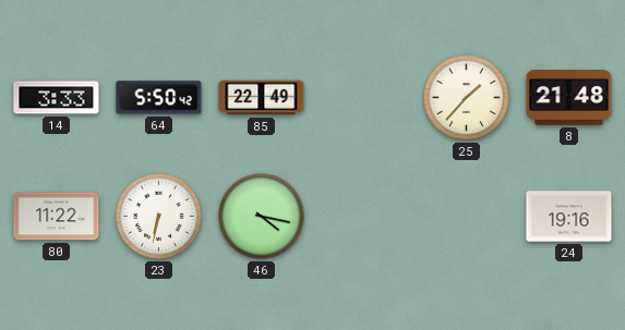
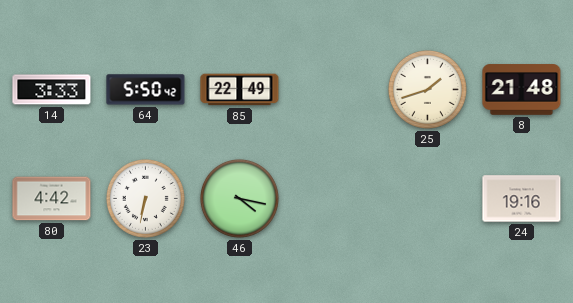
25: 1:37 -> 1:42
80: 11:22 -> 4:42
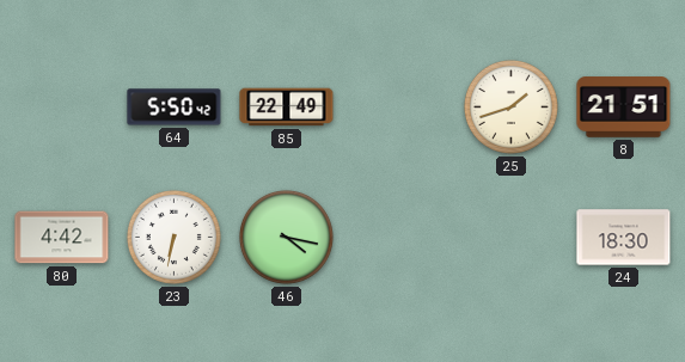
14: 3:33 -> none
8: 21:48 -> 21:51
24: 19:16 -> 18:30
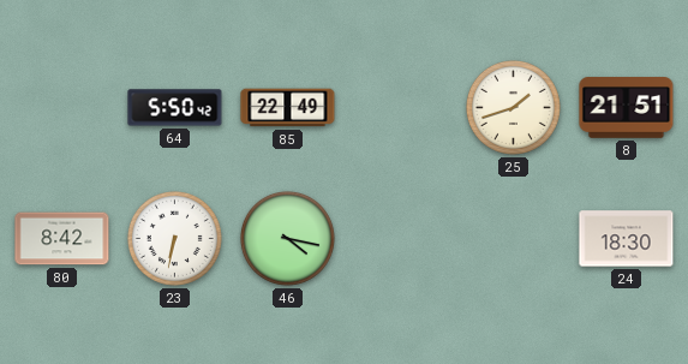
80: 4:42 -> 8:42
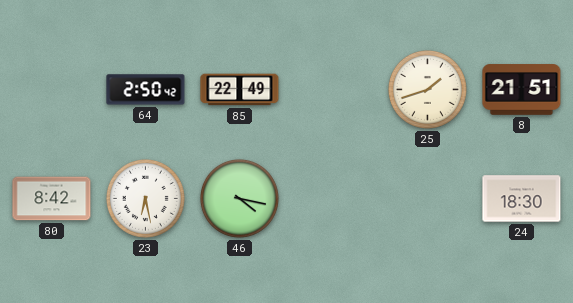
64: 5:50 -> 2:50
23: 6:32 -> 6:28
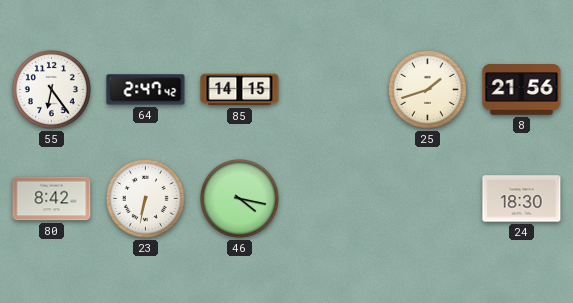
55: none -> 6:24
64: 2:50 -> 2:47
85: 22:49 -> 14:15
8: 21:51 -> 21:56
23: 6:28 -> 6:32
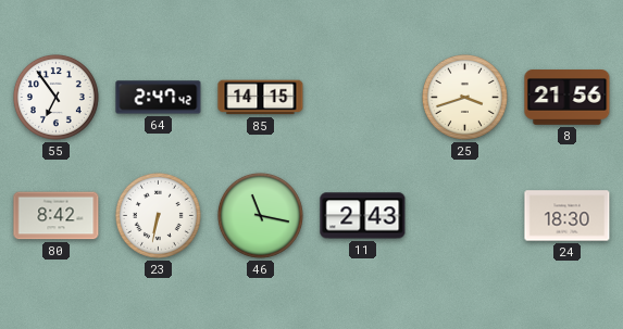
55: 6:24 -> 6:54
25: 1:42 -> 3:42
46: 4:17 -> 11:17
11: none -> 2:43
